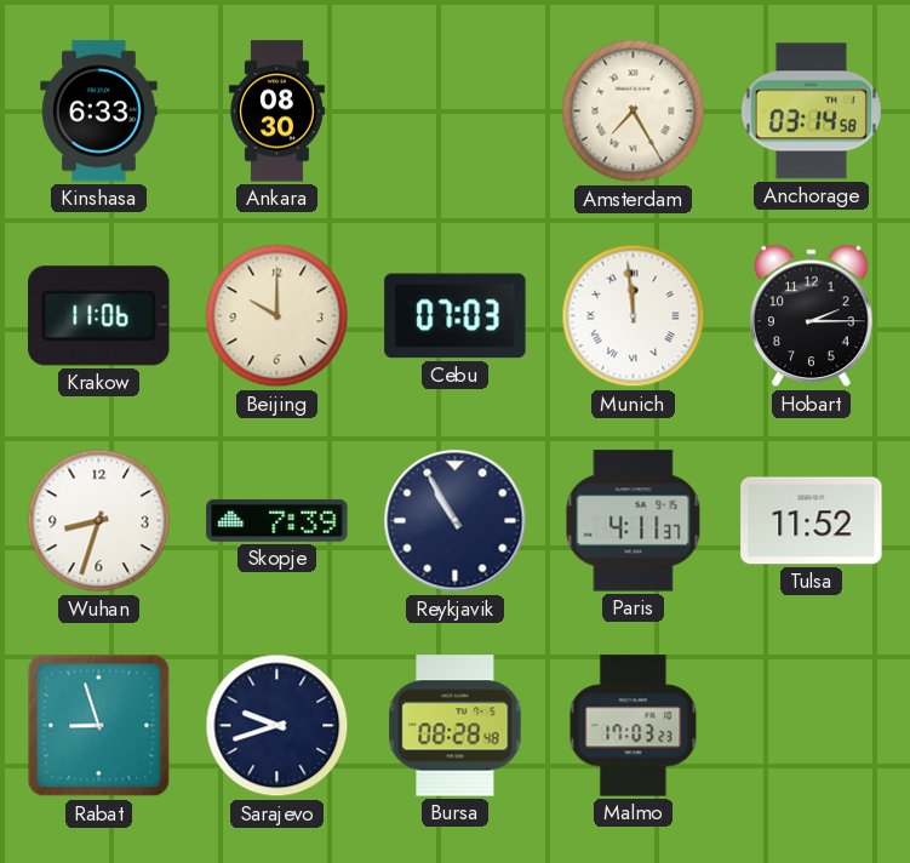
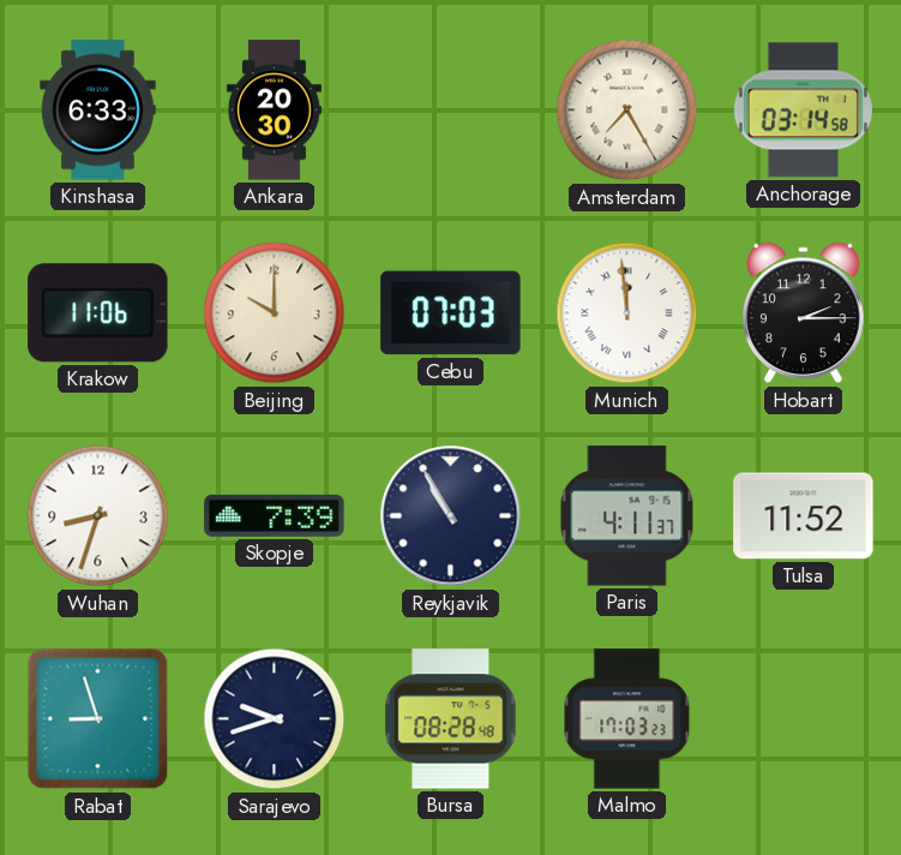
Ankara: 08:30 -> 20:30
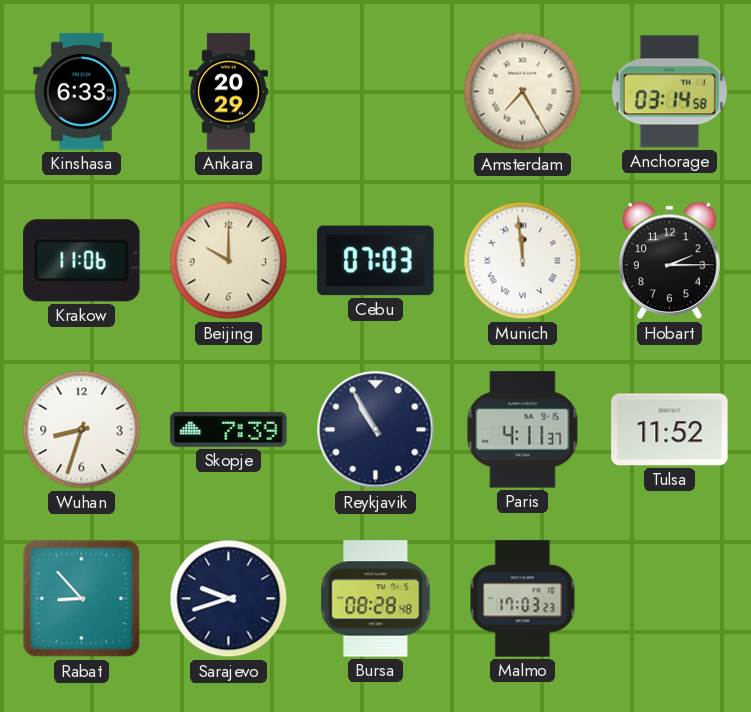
Ankara: 20:30 -> 20:29
Rabat: 8:57 -> 8:53
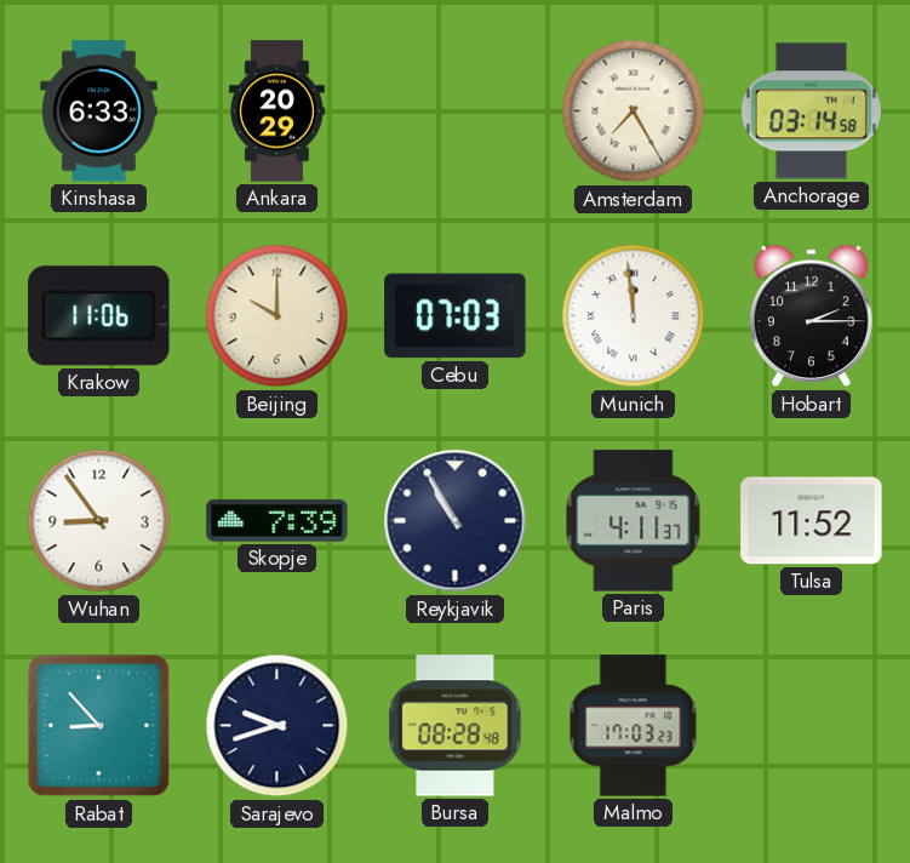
Wuhan: 8:33 -> 8:54
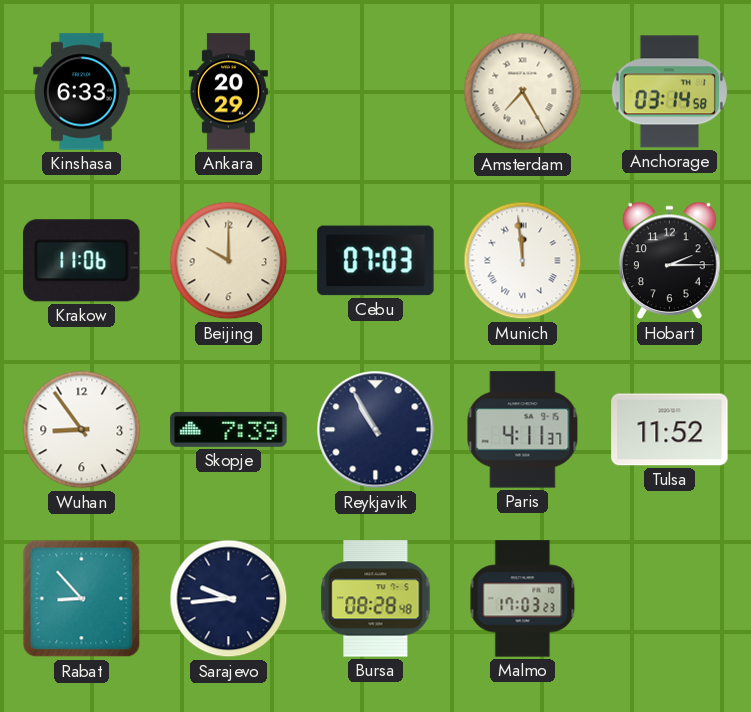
Sarajevo: 9:42 -> 9:44
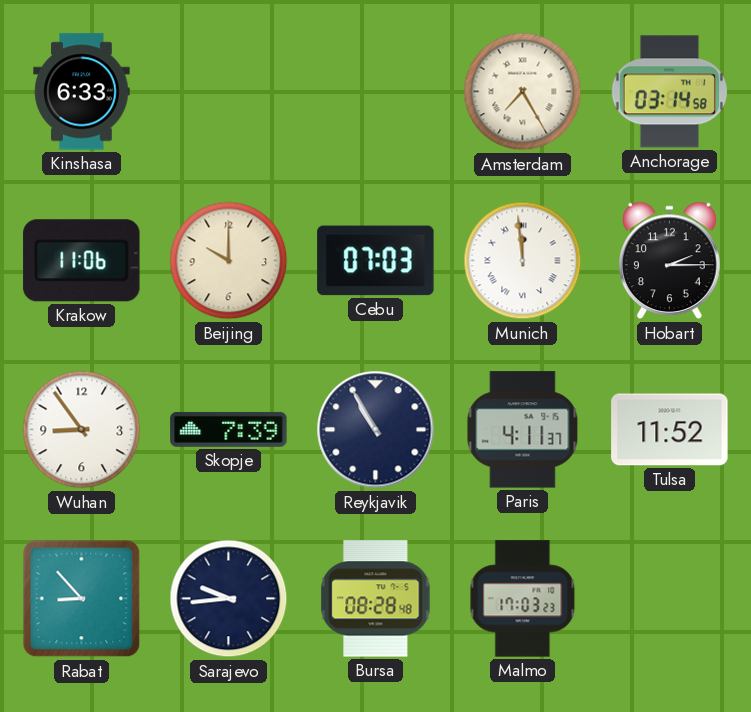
Ankara: 20:29 -> none
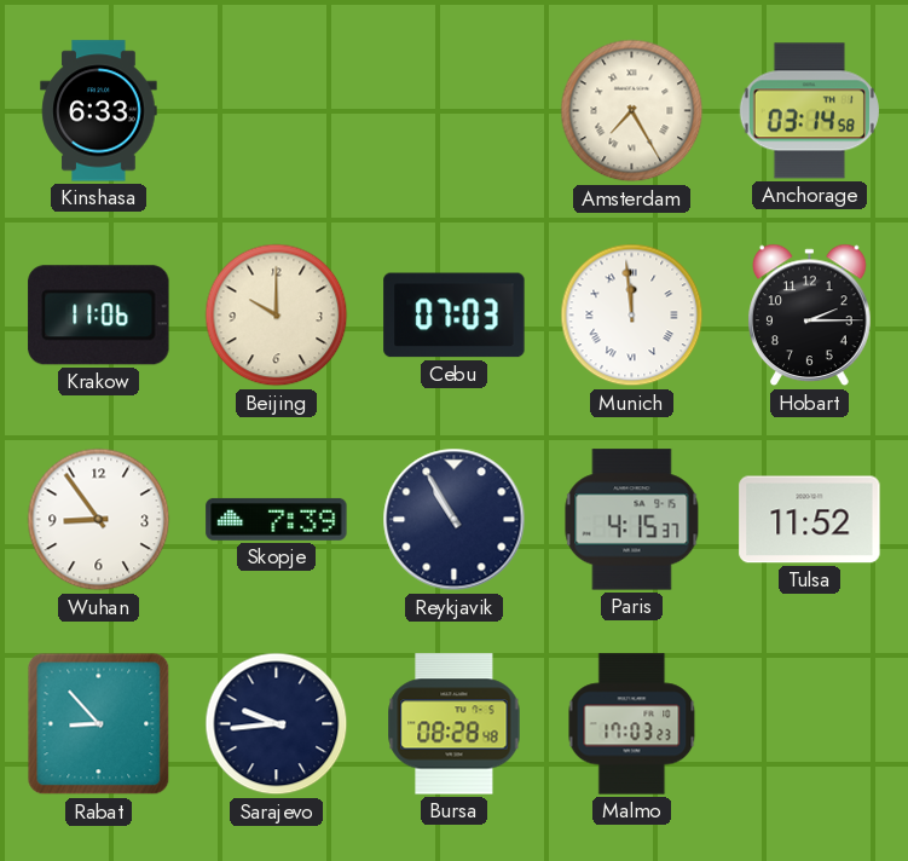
Paris: 4:11 -> 4:15
